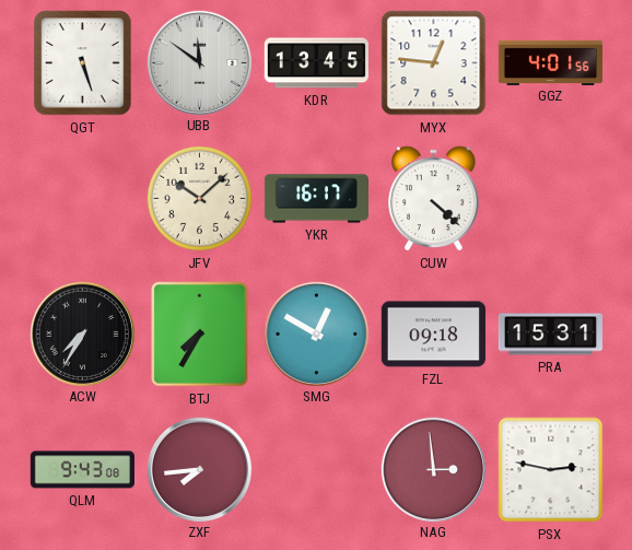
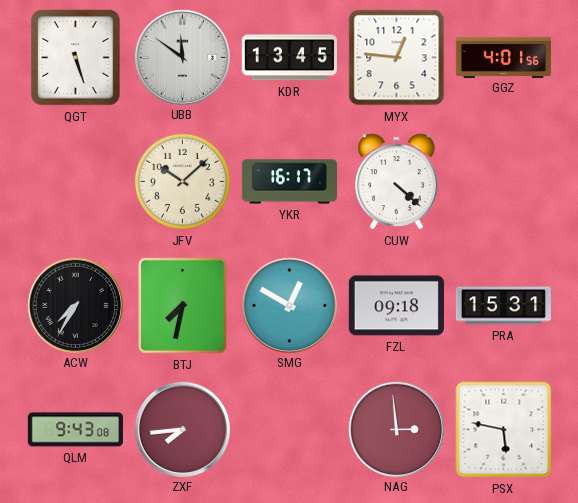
BTJ: 7:35 -> 7:32
PSX: 2:47 -> 5:47
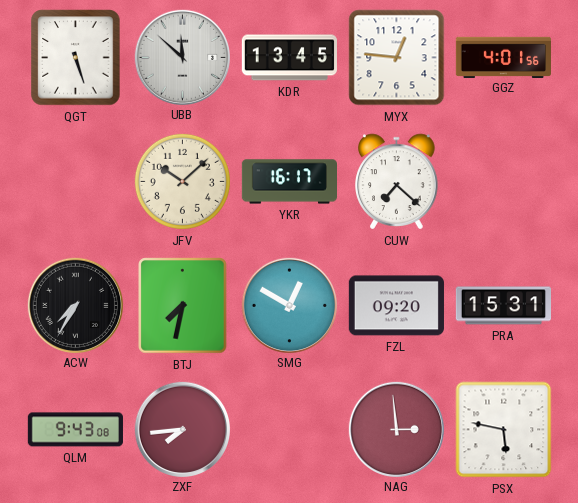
UBB: 11:51 -> 11:52
CUW: 4:22 -> 7:22
FZL: 09:18 -> 09:20
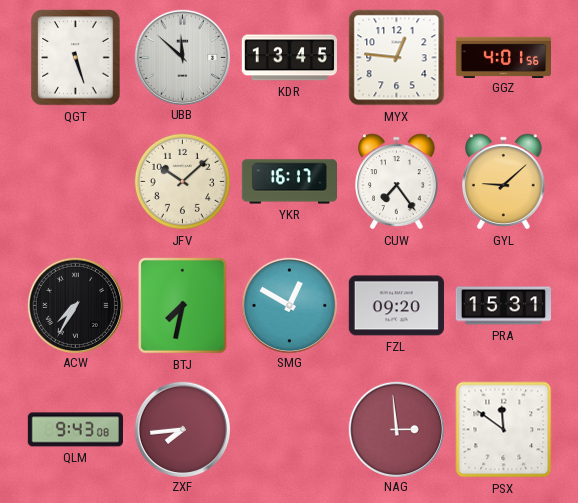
CUW: 7:22 -> 7:24
GYL: none -> 9:08
PSX: 5:47 -> 11:51
